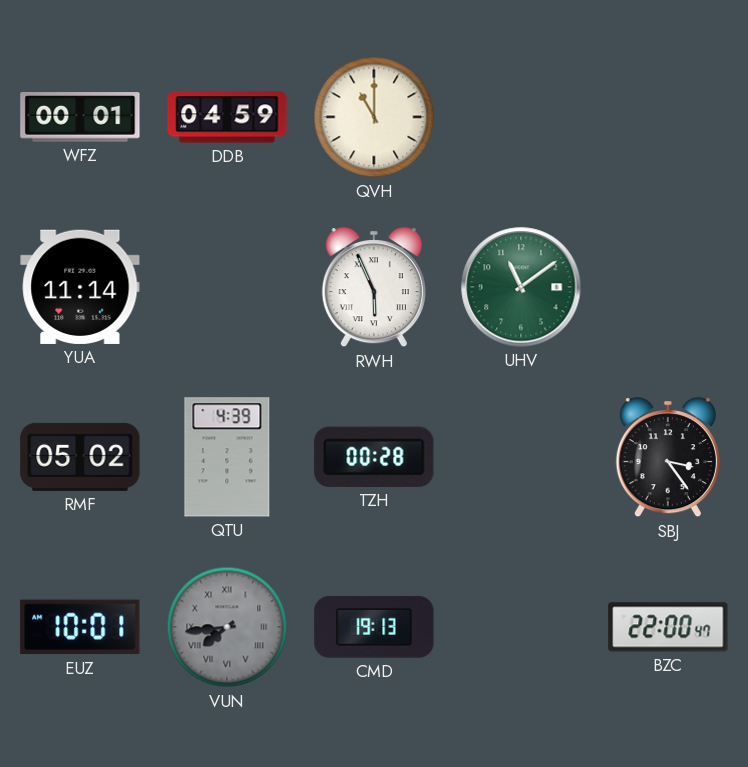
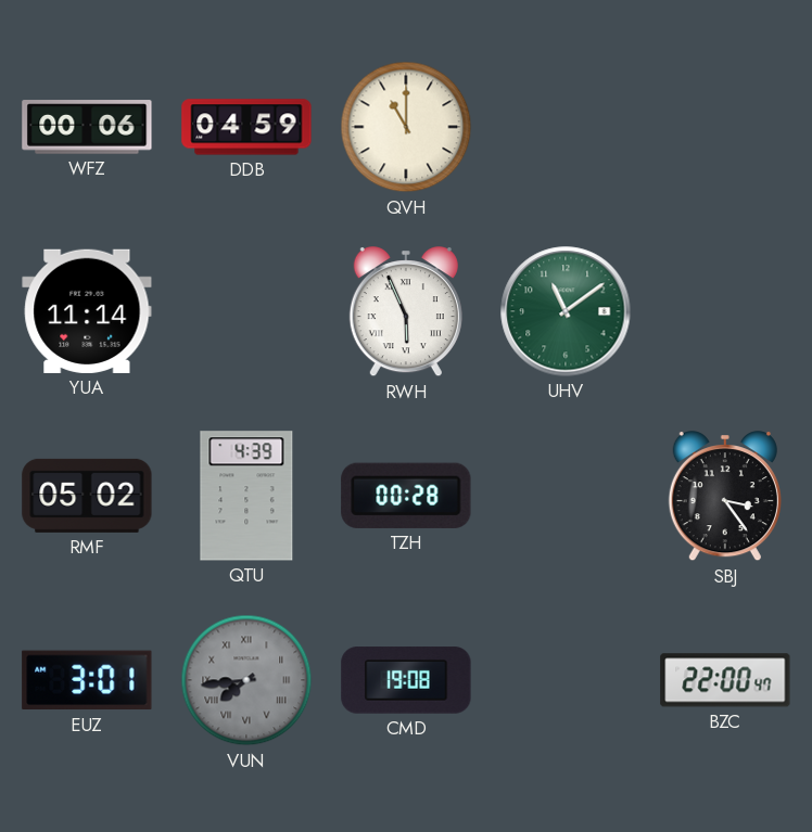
WFZ: 00:01 -> 00:06
EUZ: 10:01 -> 3:01
CMD: 19:13 -> 19:08
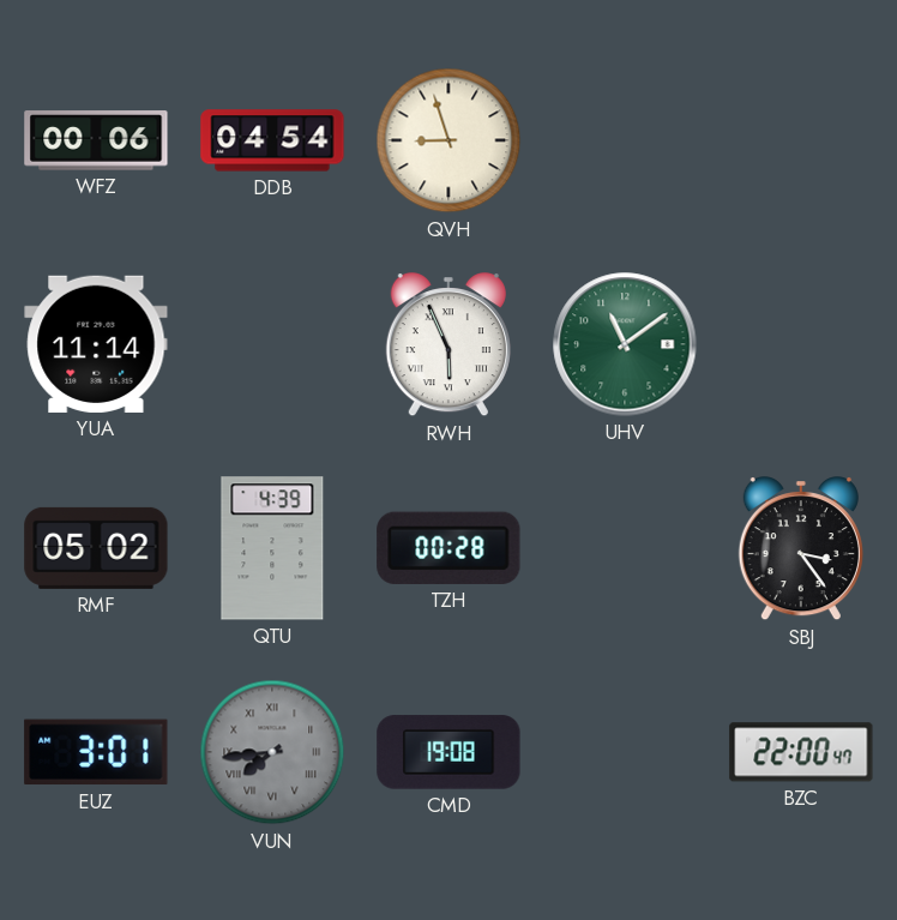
DDB: 04:59 -> 04:54
QVH: 11:00 -> 8:57
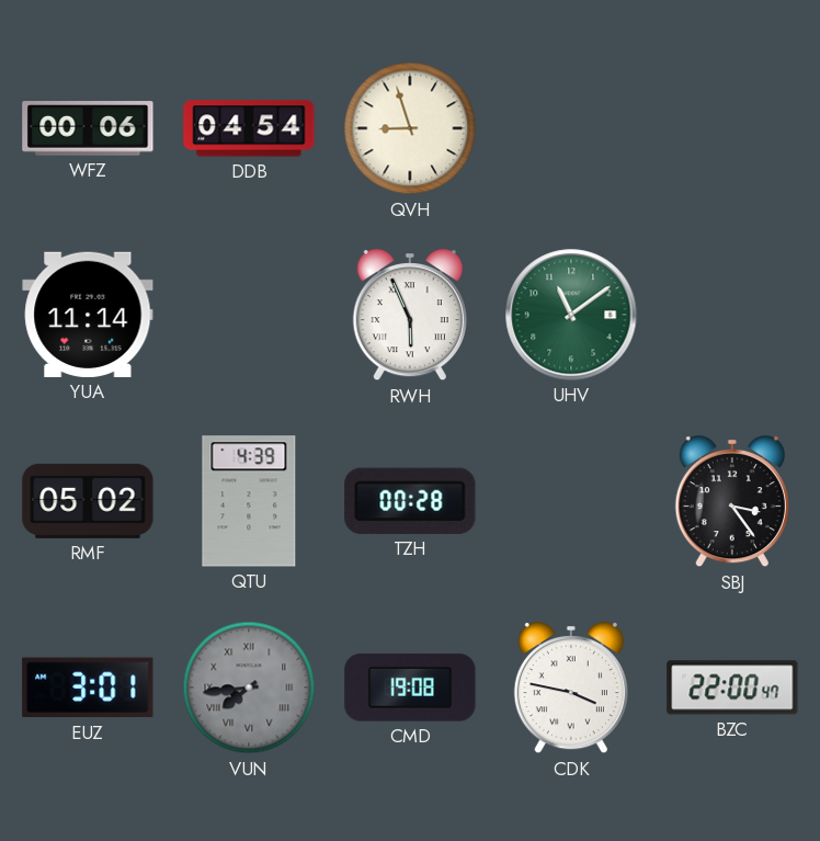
CDK: none -> 3:47
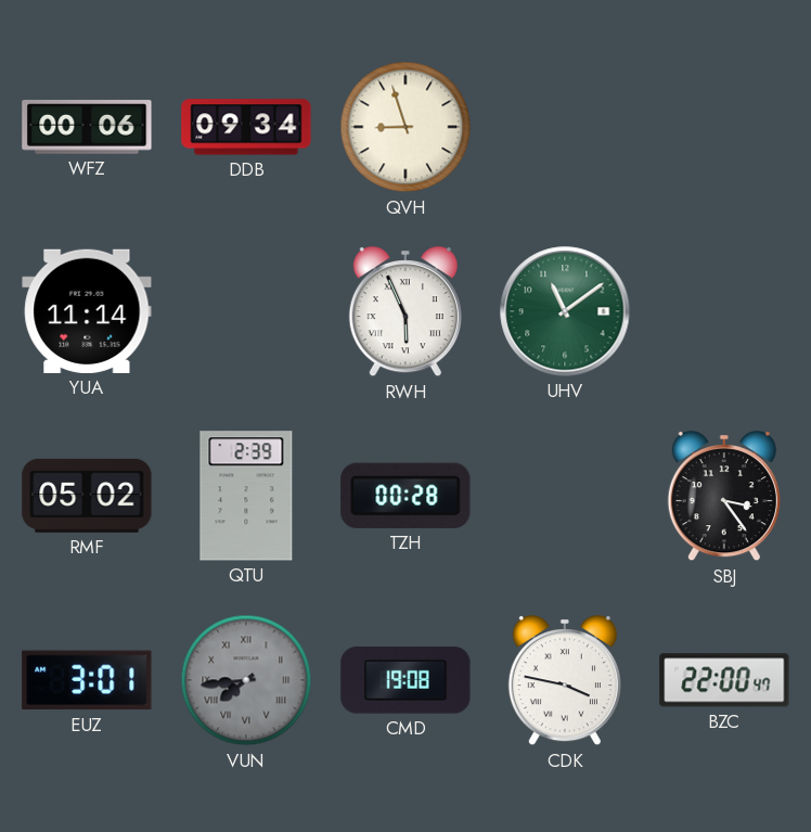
DDB: 04:54 -> 09:34
QTU: 4:39 -> 2:39
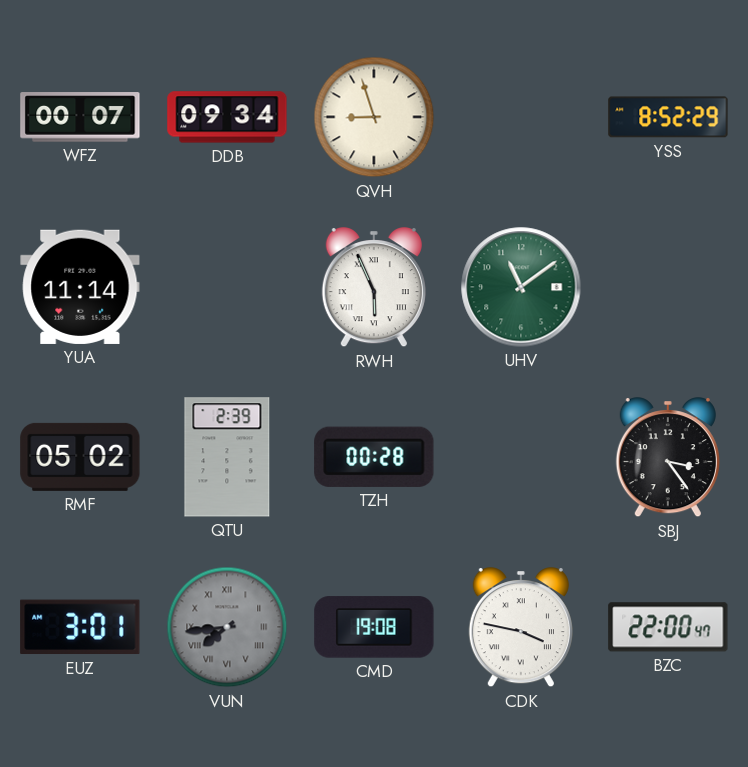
WFZ: 00:06 -> 00:07
YSS: none -> 8:52
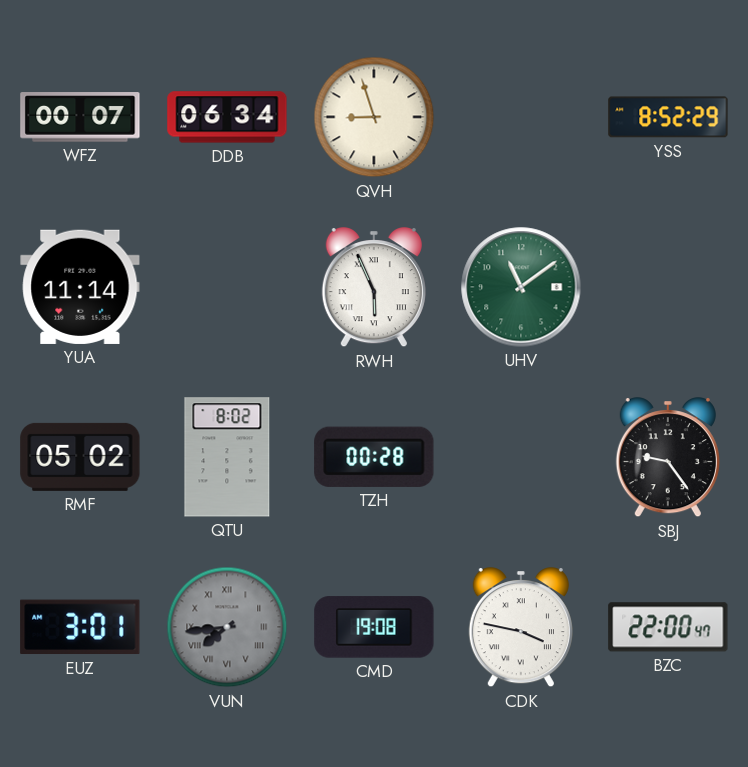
DDB: 09:34 -> 06:34
QTU: 2:39 -> 8:02
SBJ: 3:24 -> 9:24
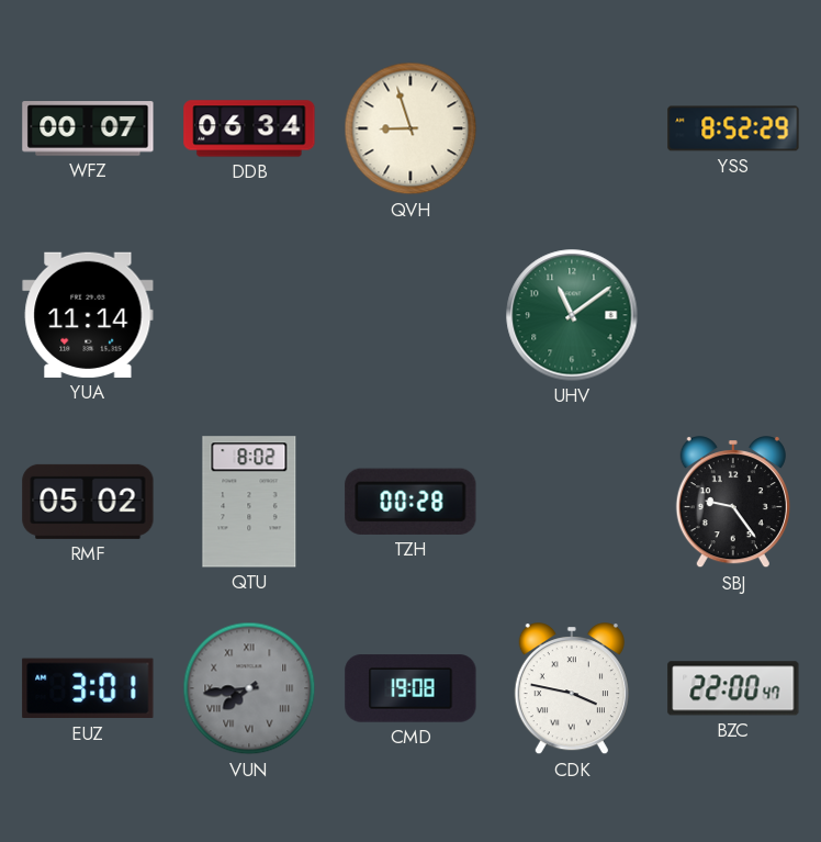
RWH: 5:56 -> none
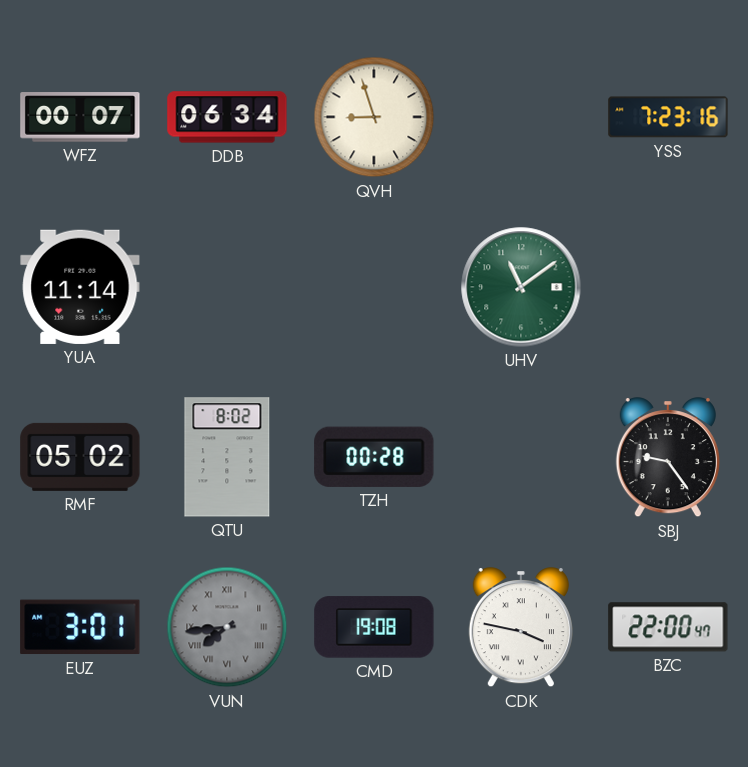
YSS: 8:52 -> 7:23
